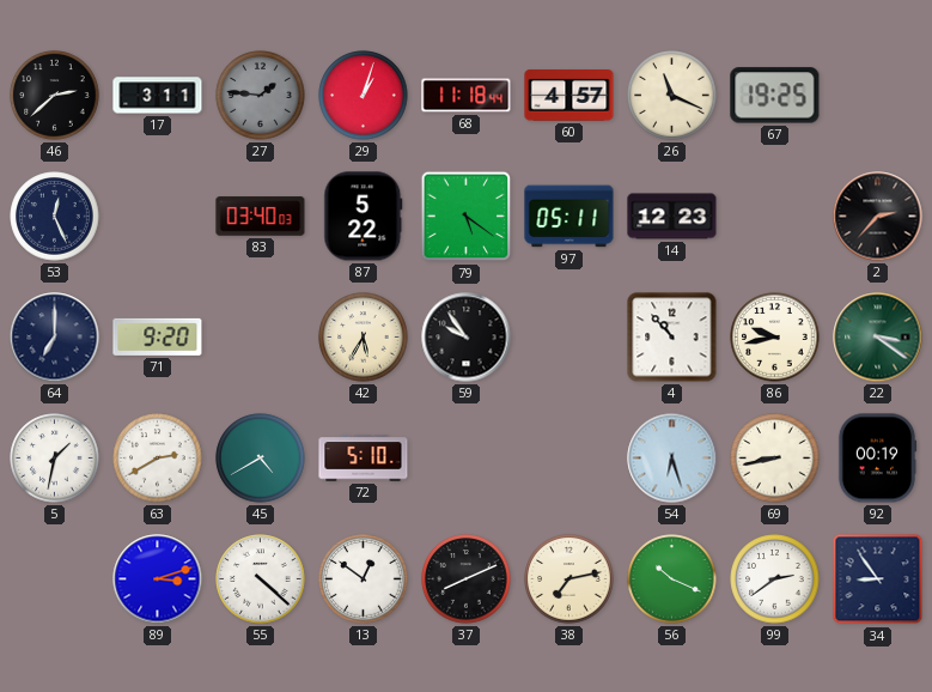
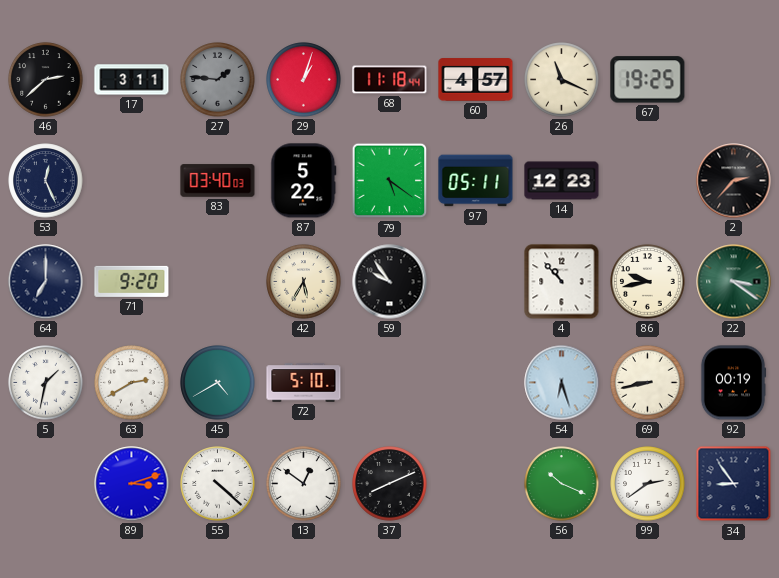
38: 7:13 -> none
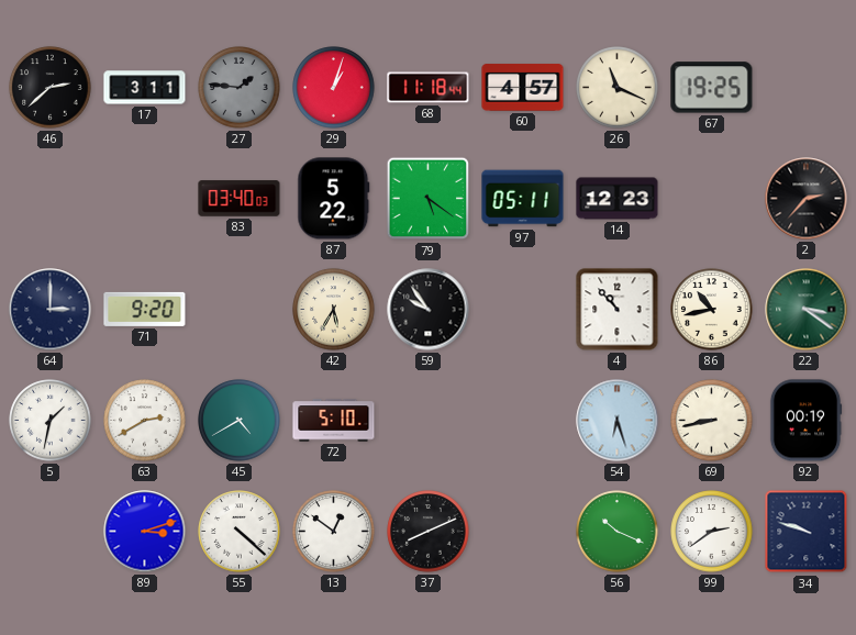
53: 12:26 -> none
64: 7:00 -> 3:00
86: 9:43 -> 10:43
34: 8:54 -> 9:48
